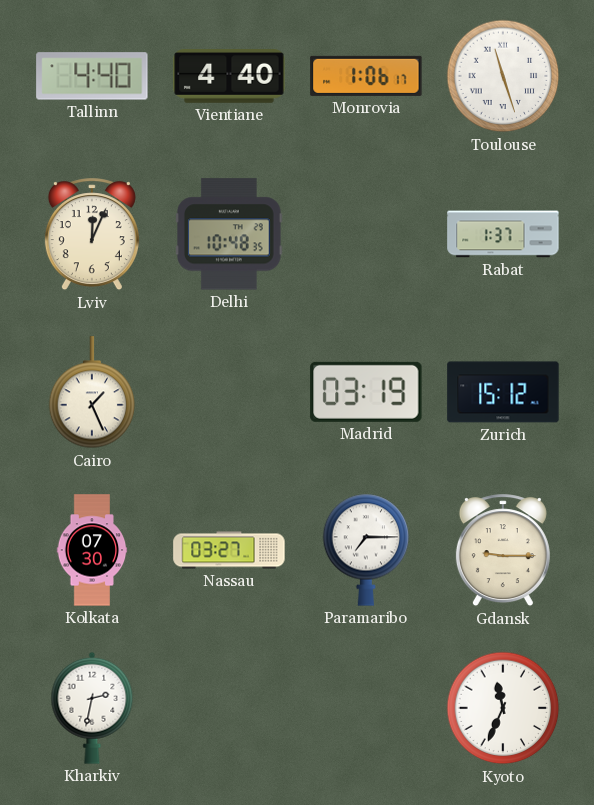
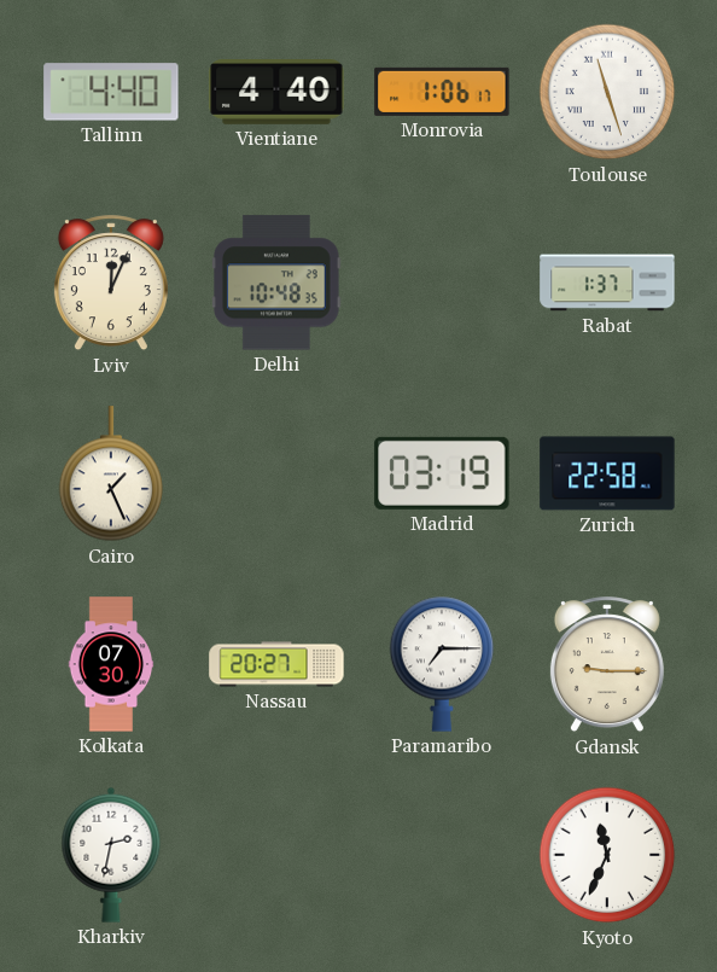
Zurich: 15:12 -> 22:58
Nassau: 03:27 -> 20:27
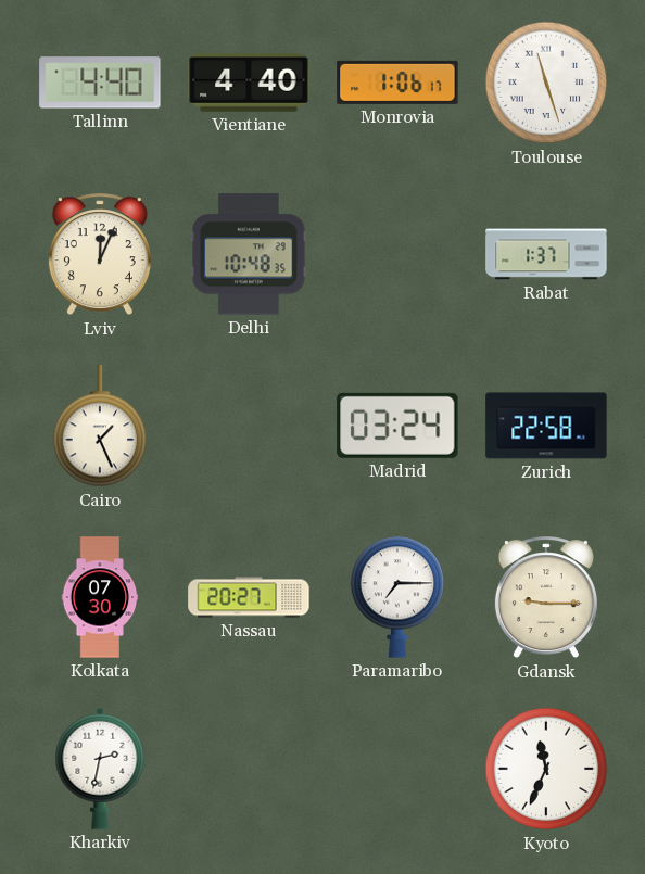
Madrid: 03:19 -> 03:24
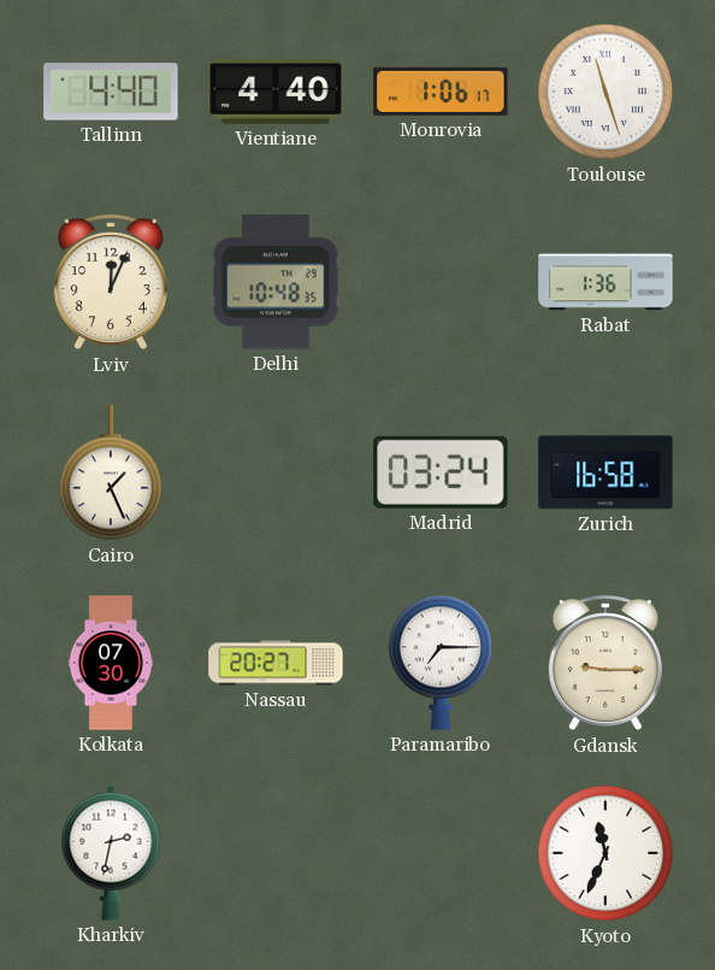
Rabat: 1:37 -> 1:36
Zurich: 22:58 -> 16:58
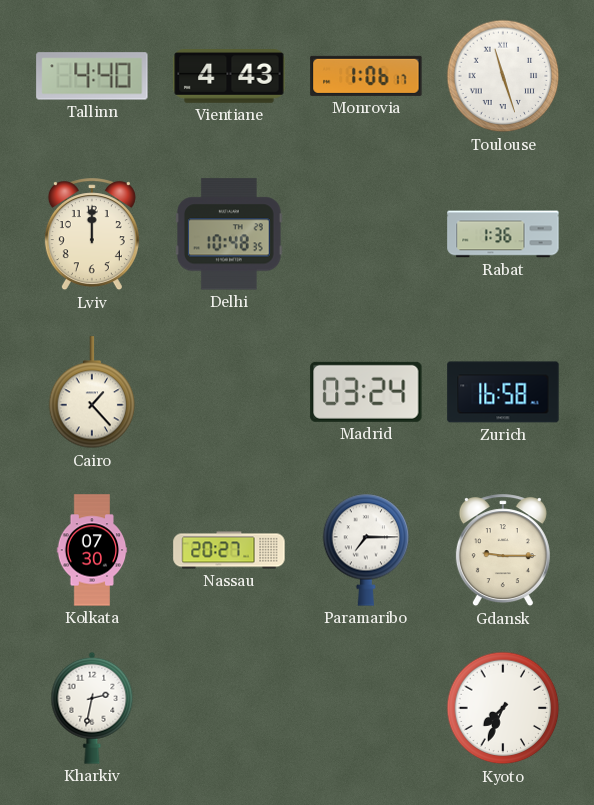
Vientiane: 4:40 -> 4:43
Lviv: 12:04 -> 12:00
Cairo: 1:26 -> 1:23
Kyoto: 11:34 -> 7:34
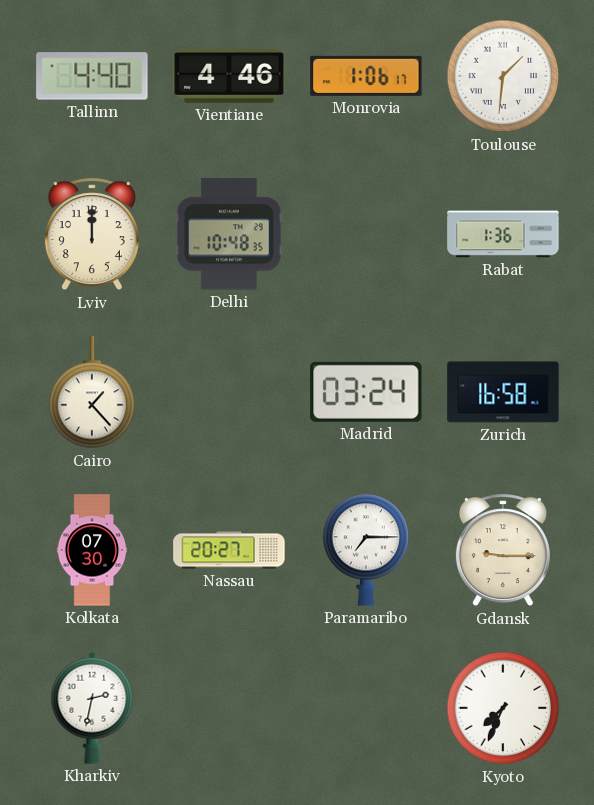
Vientiane: 4:43 -> 4:46
Toulouse: 11:27 -> 1:31
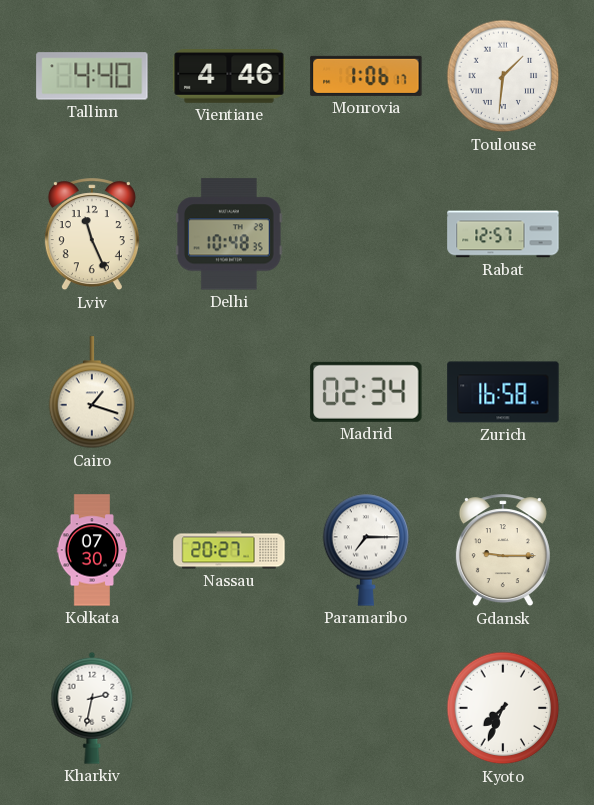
Lviv: 12:00 -> 11:26
Rabat: 1:36 -> 12:57
Cairo: 1:23 -> 1:18
Madrid: 03:24 -> 02:34
